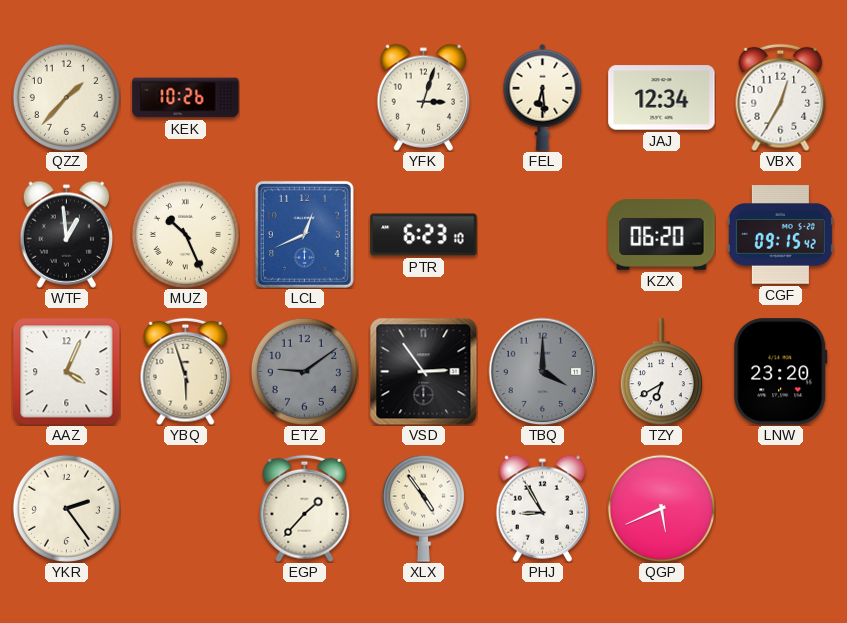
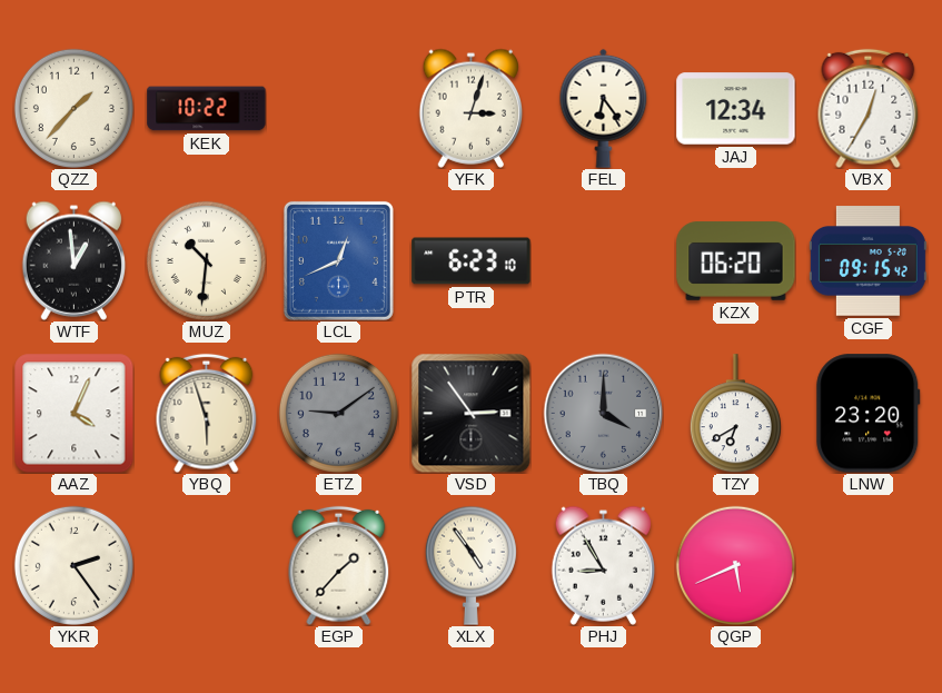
KEK: 10:26 -> 10:22
FEL: 6:29 -> 6:24
MUZ: 10:26 -> 10:31
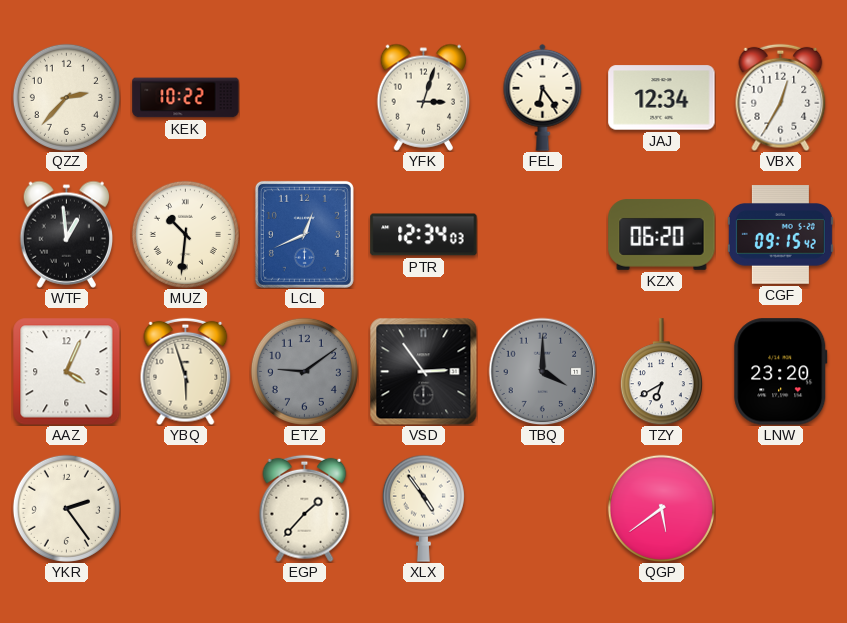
QZZ: 1:37 -> 2:37
PTR: 6:23 -> 12:34
PHJ: 8:55 -> none
QGP: 5:41 -> 5:39
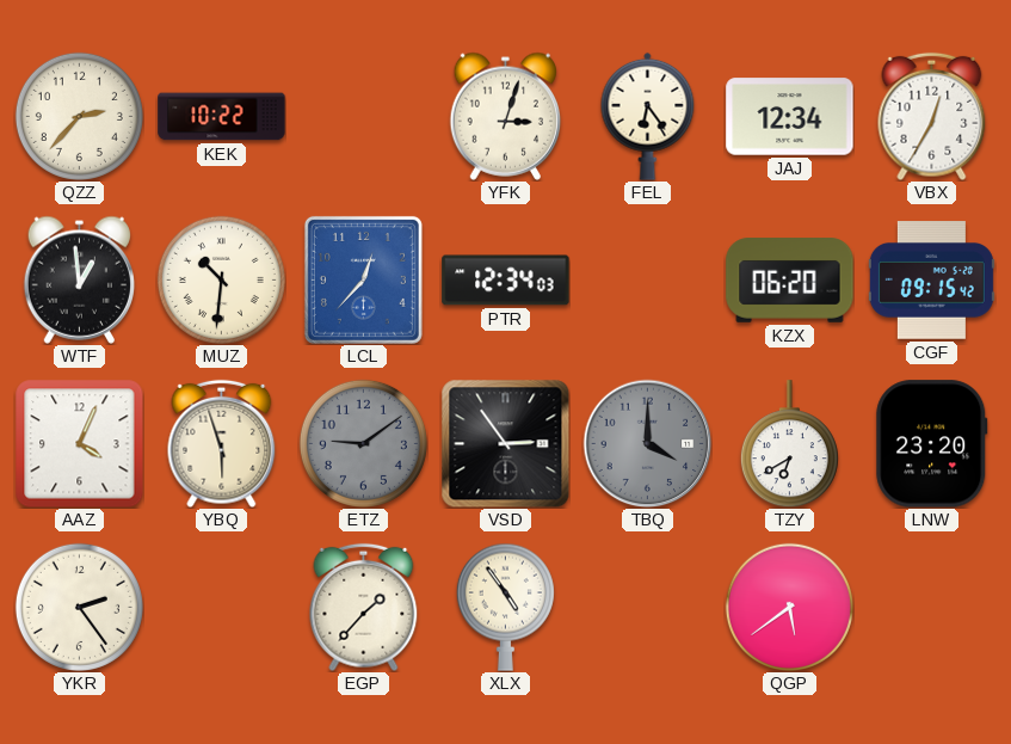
LCL: 12:41 -> 12:37
